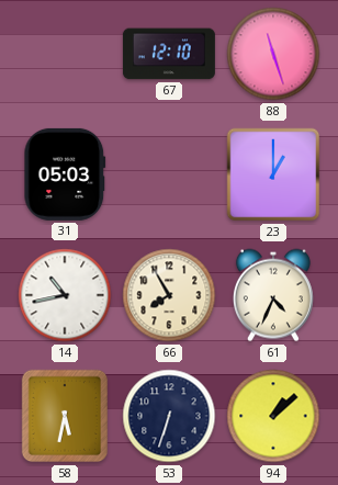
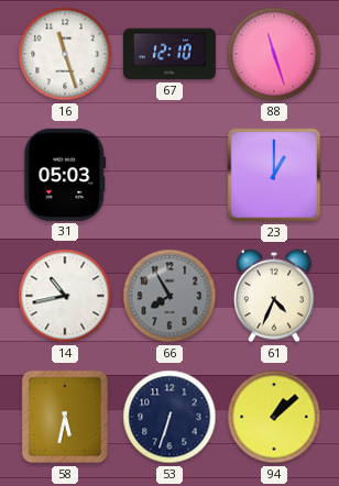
16: none -> 11:27
66 dial: cream -> grey
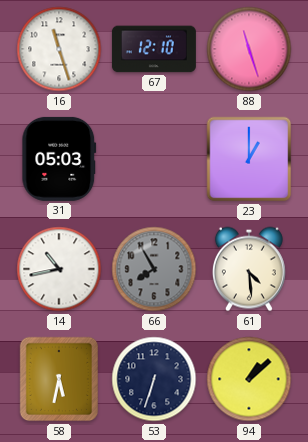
61: 4:34 -> 4:29
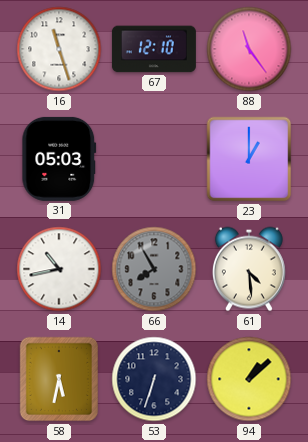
88: 11:27 -> 11:24
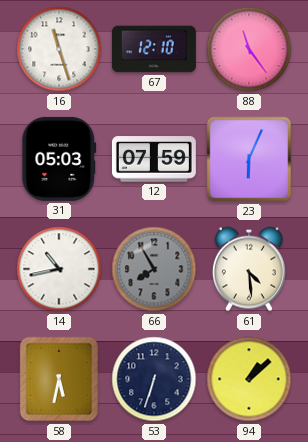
12: none -> 07:59
23: 1:00 -> 6:04
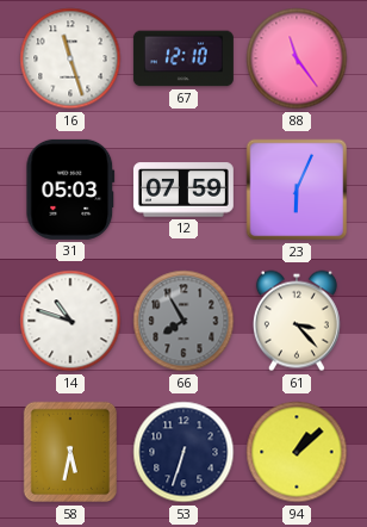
14: 10:43 -> 10:48
61: 4:29 -> 3:23
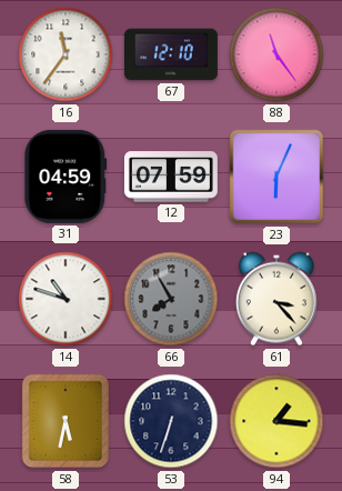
16: 11:27 -> 11:36
31: 05:03 -> 04:59
94: 1:08 -> 1:16
